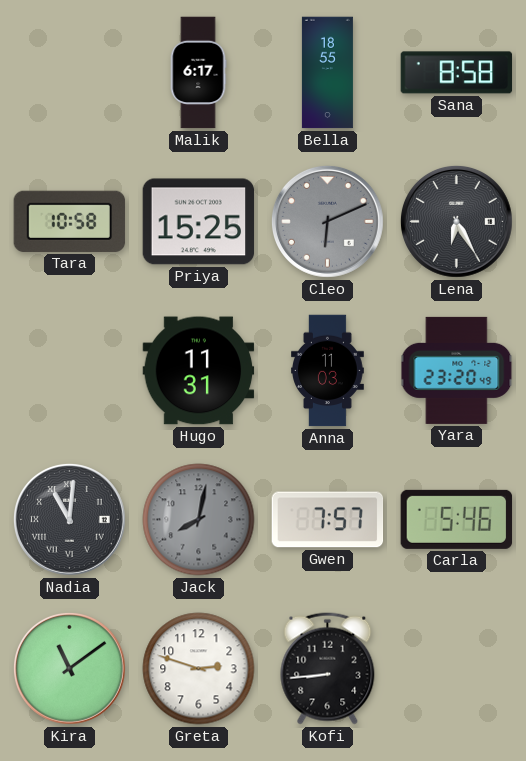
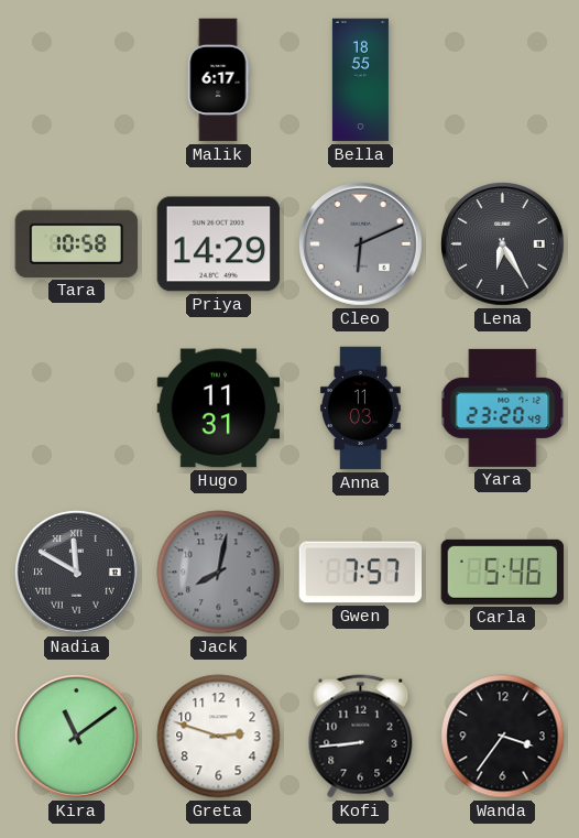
Sana: 8:58 -> none
Priya: 15:25 -> 14:29
Nadia: 11:01 -> 11:50
Wanda: none -> 3:36
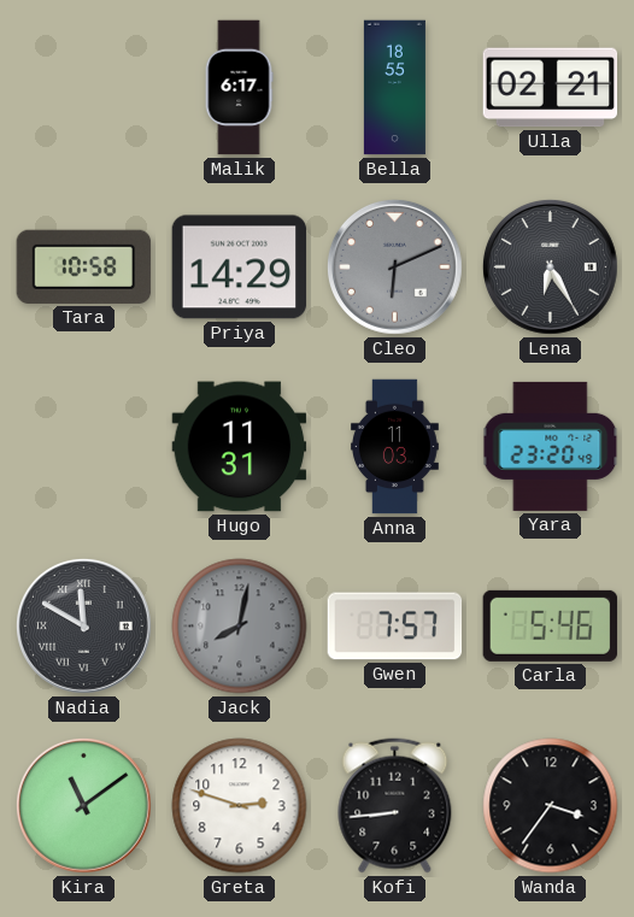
Ulla: none -> 02:21
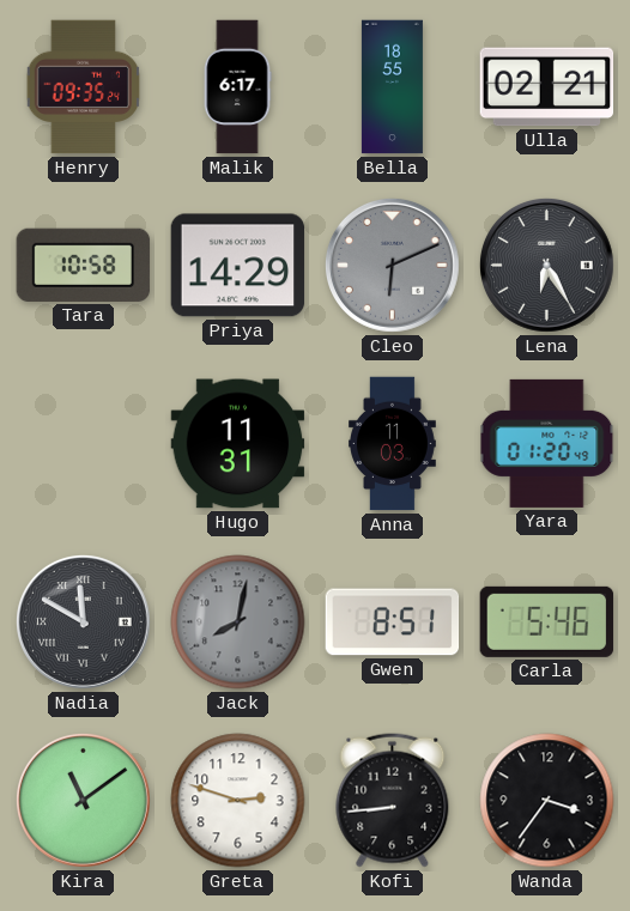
Henry: none -> 09:35
Yara: 23:20 -> 01:20
Gwen: 7:57 -> 8:51
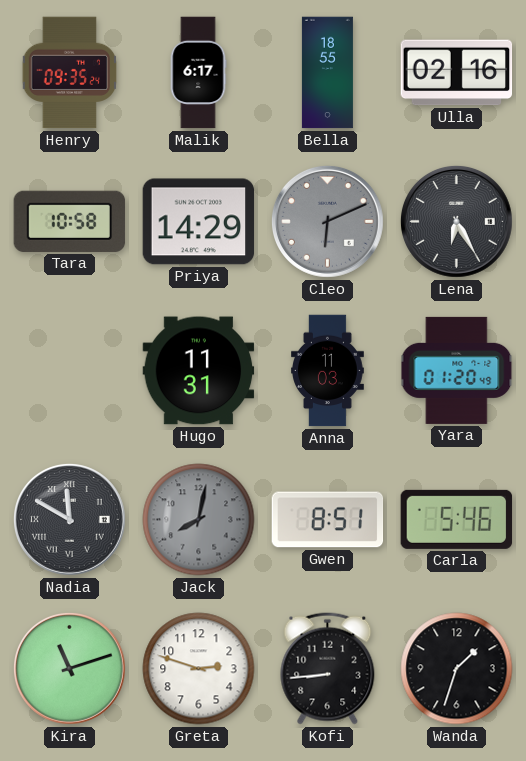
Ulla: 02:21 -> 02:16
Kira: 11:09 -> 11:12
Wanda: 3:36 -> 1:33
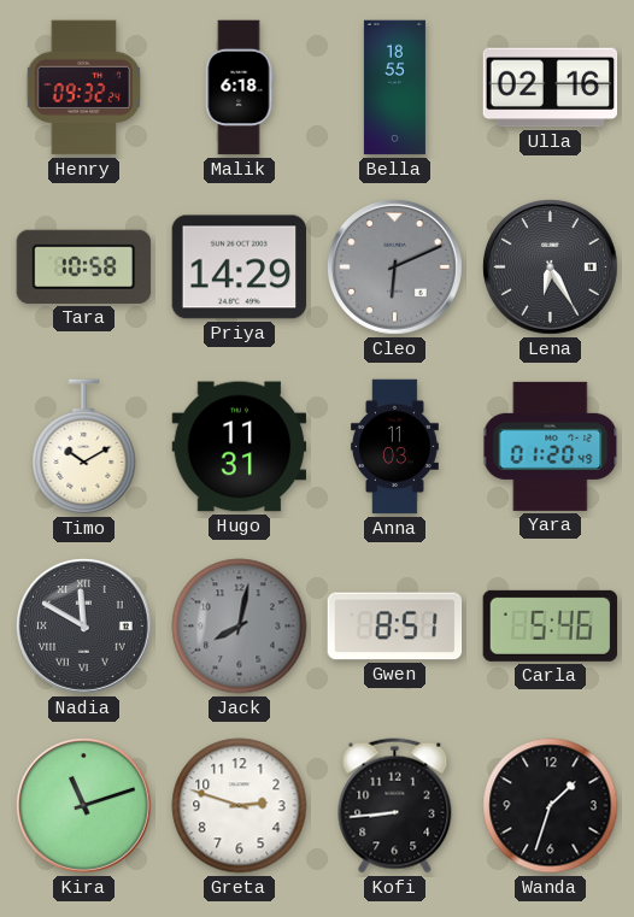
Henry: 09:35 -> 09:32
Malik: 6:17 -> 6:18
Timo: none -> 10:10
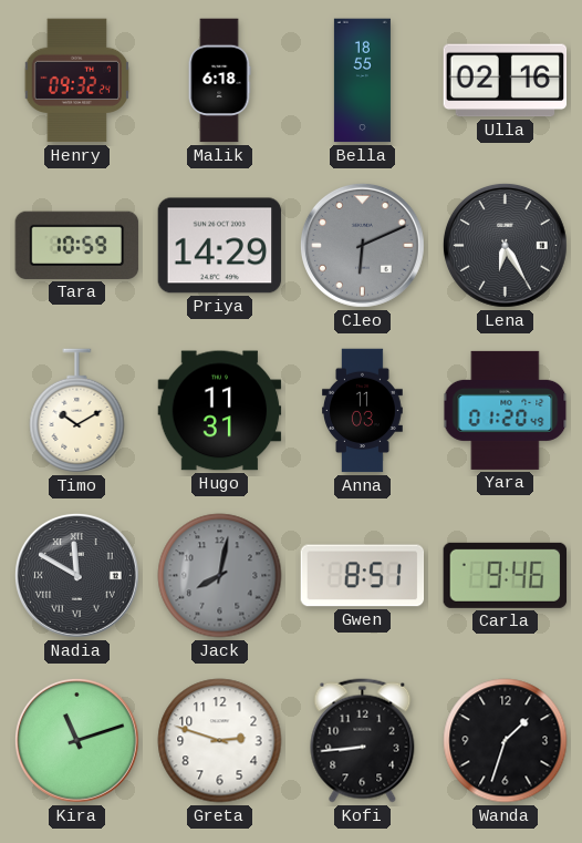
Tara: 10:58 -> 10:59
Carla: 5:46 -> 9:46
